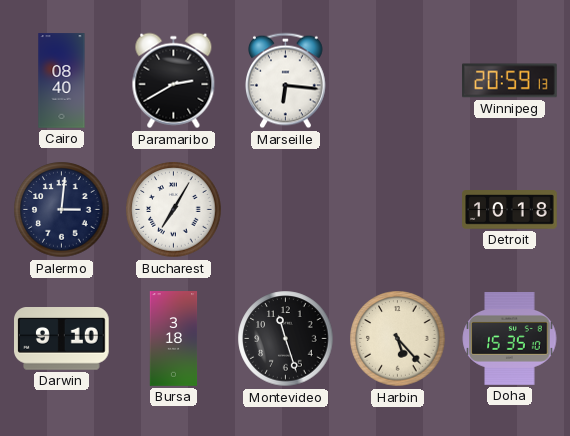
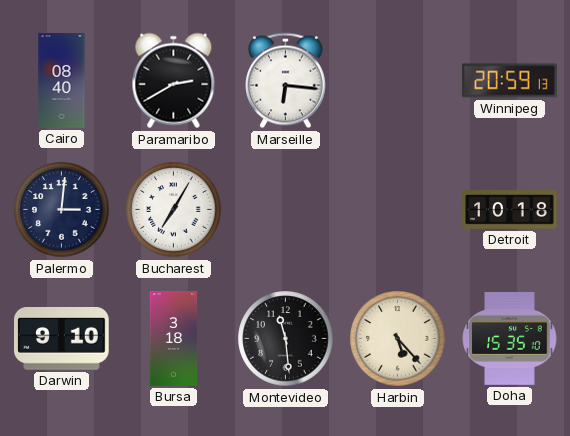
Montevideo: 11:27 -> 11:29
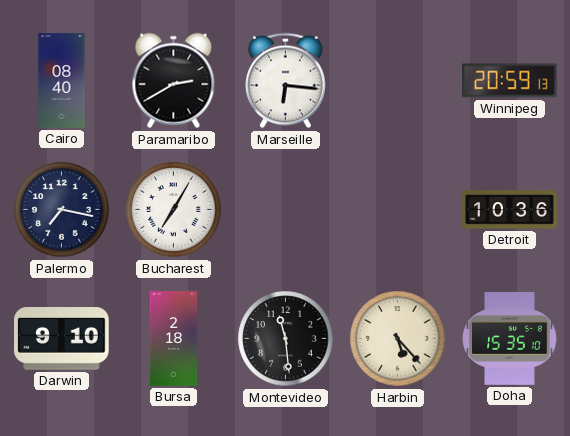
Palermo: 3:01 -> 7:17
Detroit: 10:18 -> 10:36
Bursa: 3:18 -> 2:18
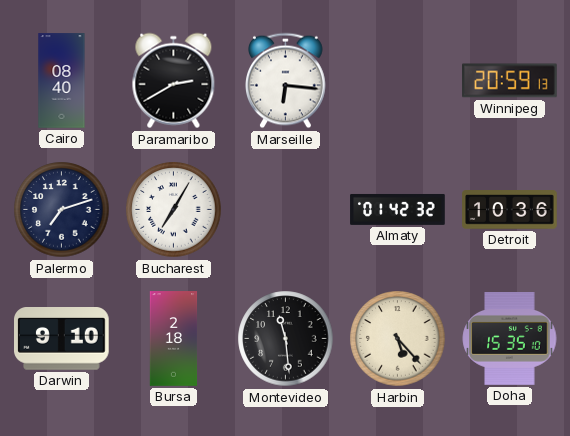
Palermo: 7:17 -> 7:12
Almaty: none -> 01:42
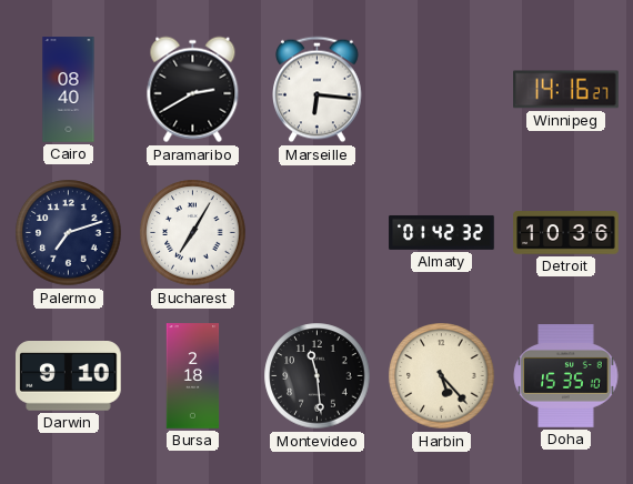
Winnipeg: 20:59 -> 14:16
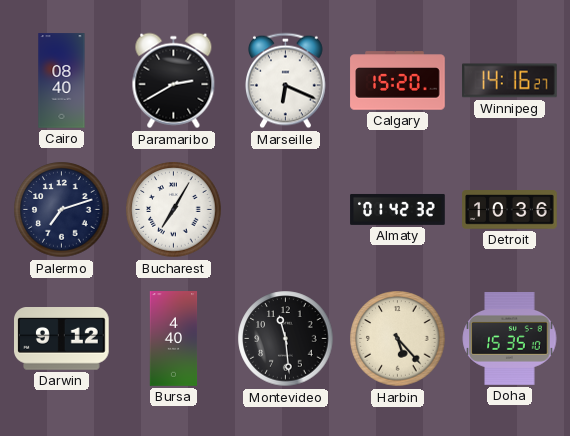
Marseille: 6:16 -> 6:19
Calgary: none -> 15:20
Darwin: 9:10 -> 9:12
Bursa: 2:18 -> 4:40
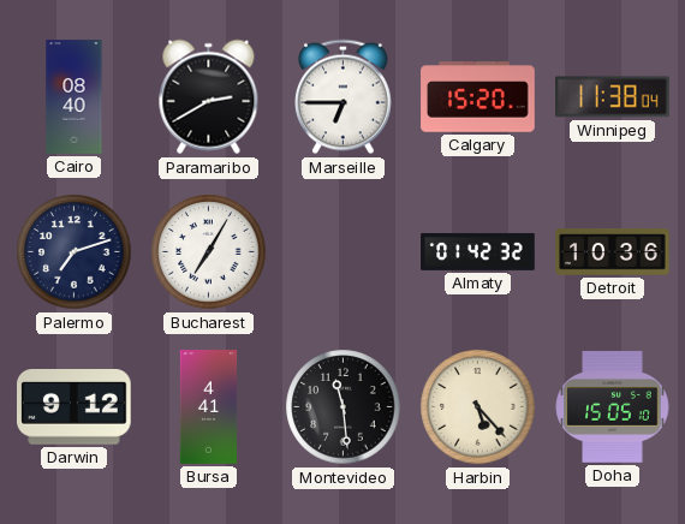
Marseille: 6:19 -> 6:45
Winnipeg: 14:16 -> 11:38
Bursa: 4:40 -> 4:41
Doha: 15:35 -> 15:05
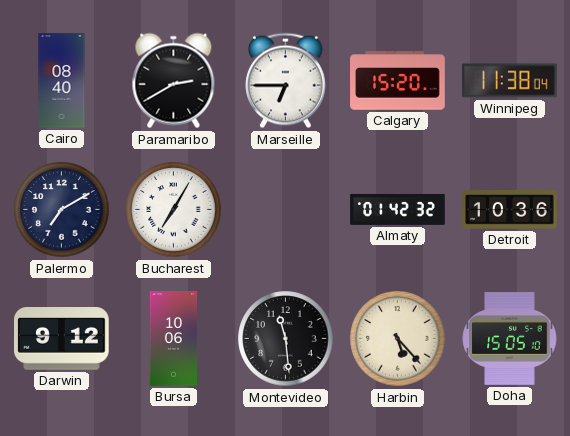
Palermo: 7:12 -> 7:10
Bursa: 4:41 -> 10:06
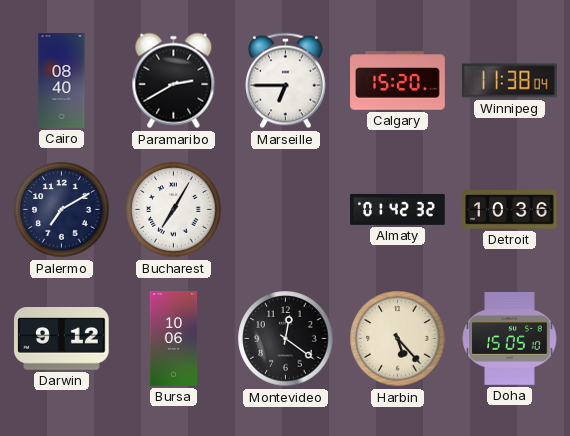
Montevideo: 11:29 -> 12:21
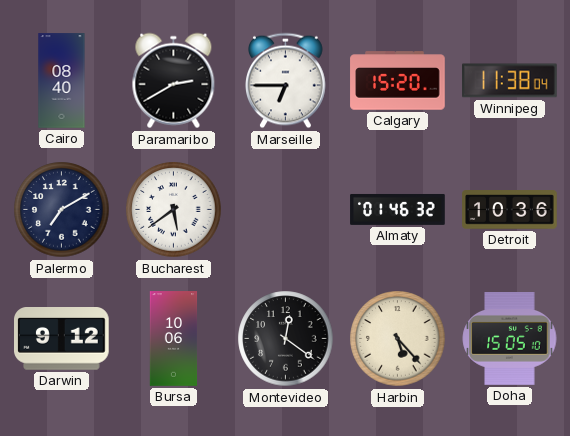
Bucharest: 7:05 -> 5:39
Almaty: 01:42 -> 01:46
